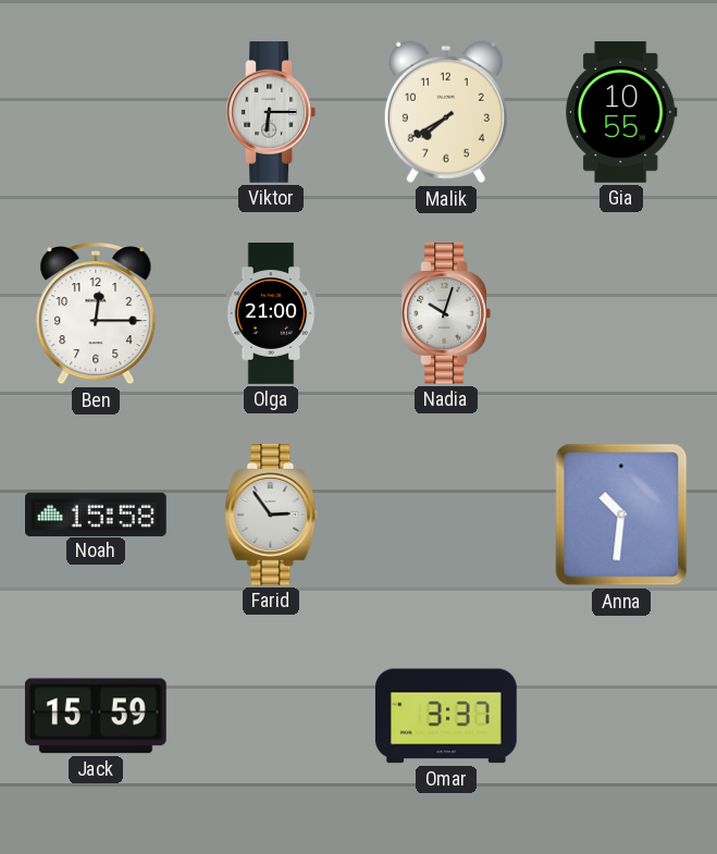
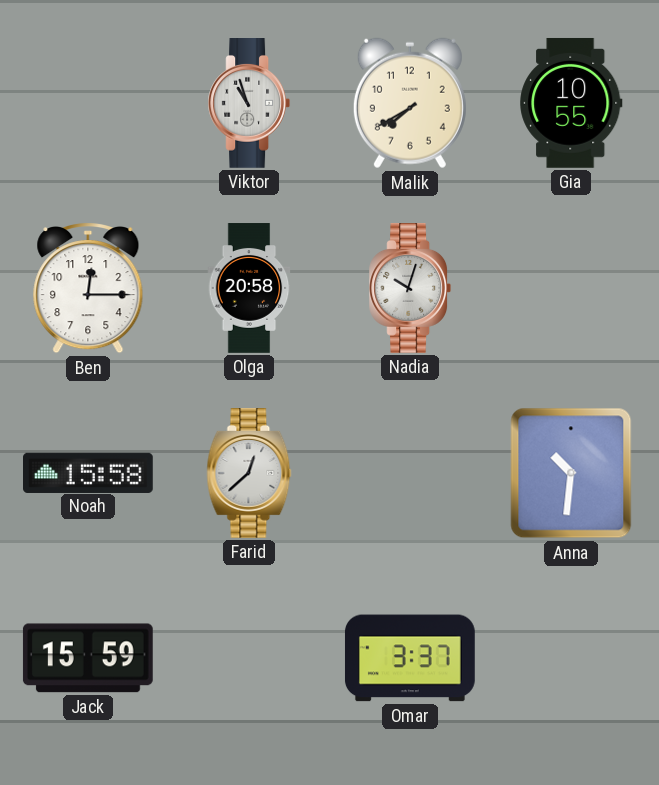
Viktor: 6:15 -> 10:57
Olga: 21:00 -> 20:58
Farid: 2:54 -> 12:38
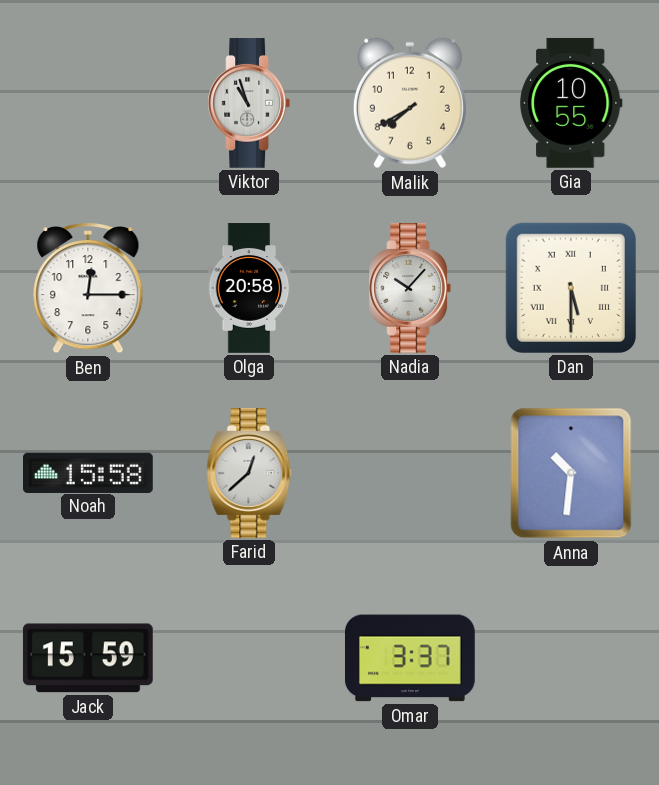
Nadia: 10:03 -> 10:07
Dan: none -> 5:30
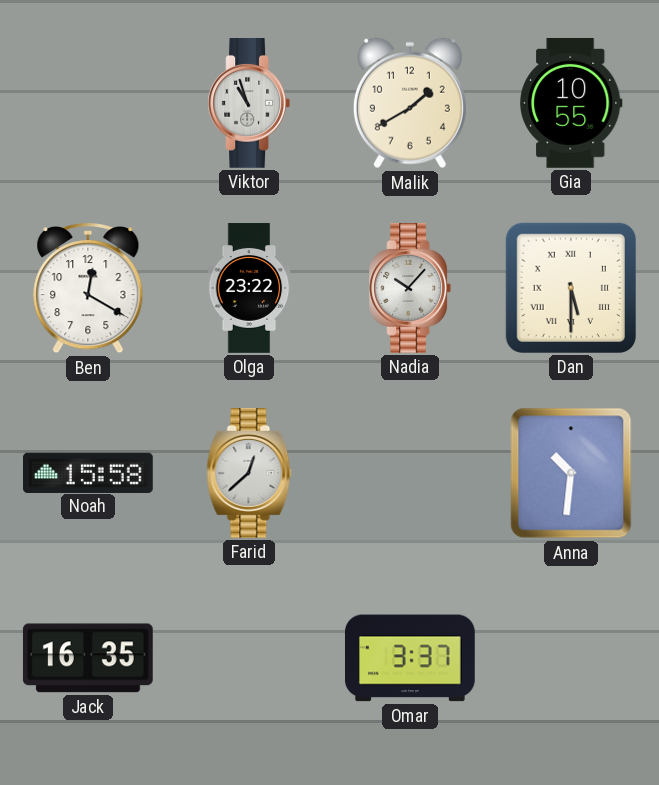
Malik: 7:40 -> 1:40
Ben: 12:15 -> 12:20
Olga: 20:58 -> 23:22
Jack: 15:59 -> 16:35
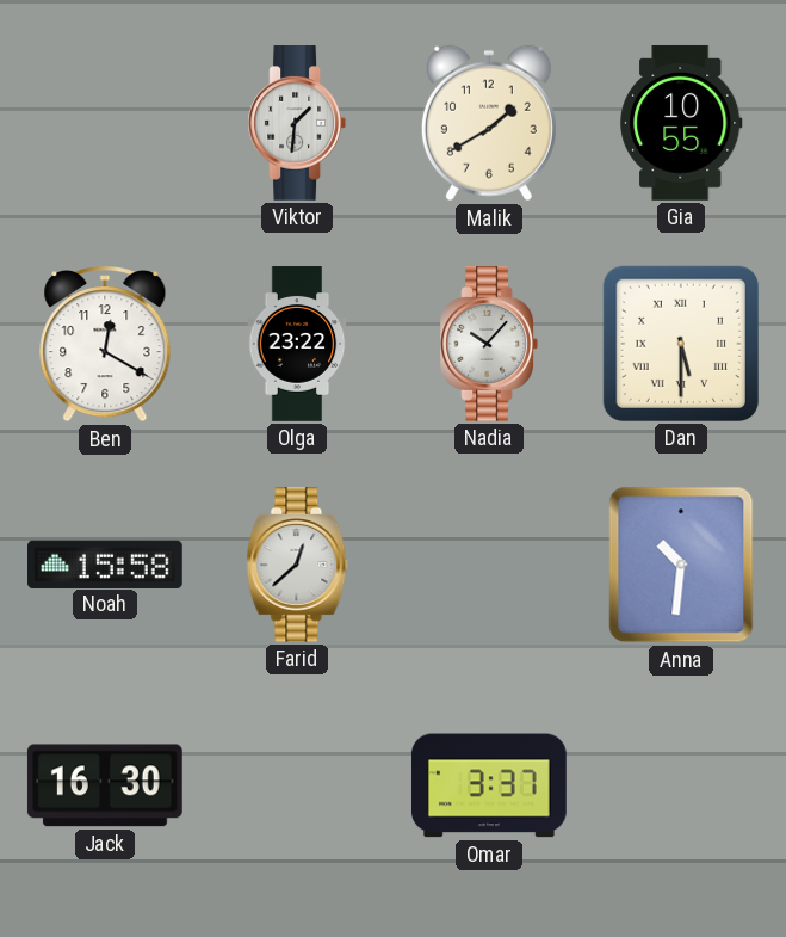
Viktor: 10:57 -> 1:31
Jack: 16:35 -> 16:30
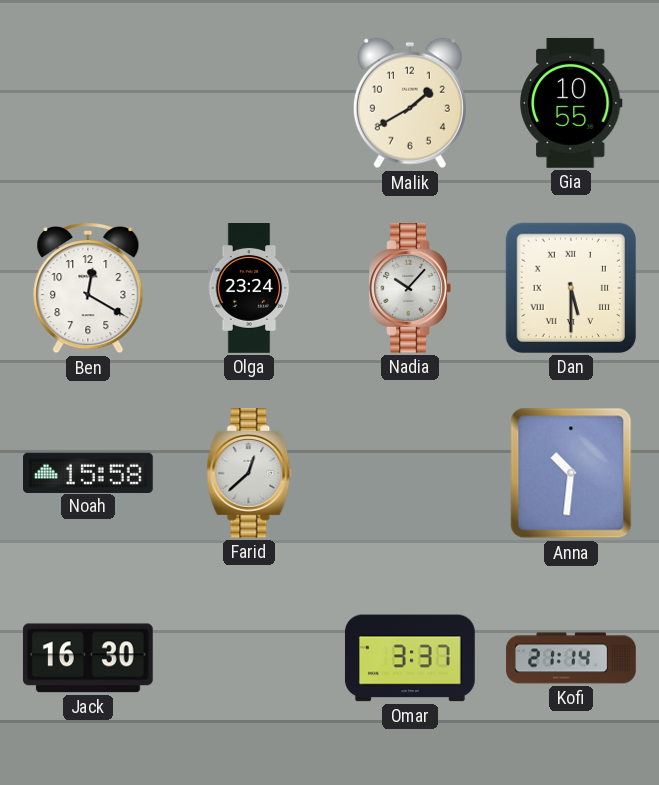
Viktor: 1:31 -> none
Olga: 23:22 -> 23:24
Kofi: none -> 21:14
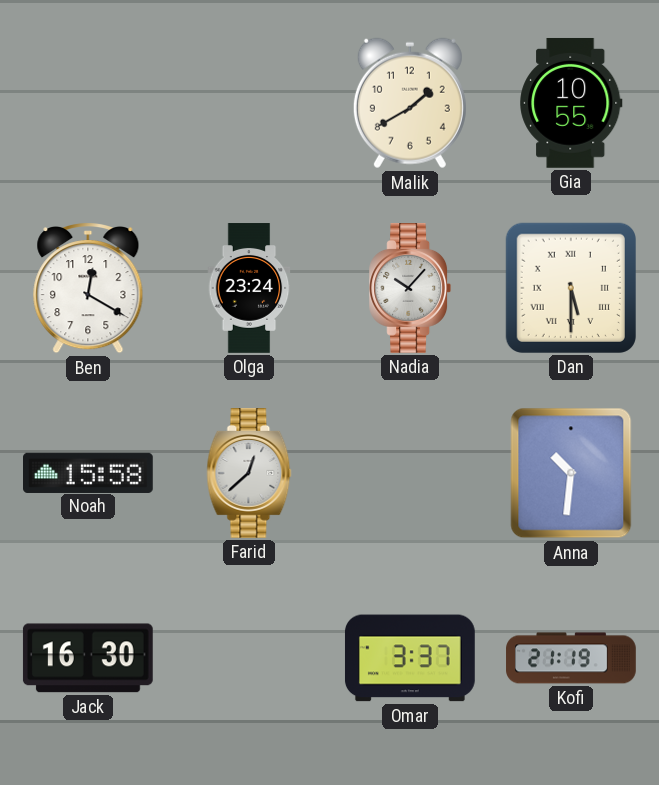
Kofi: 21:14 -> 21:19
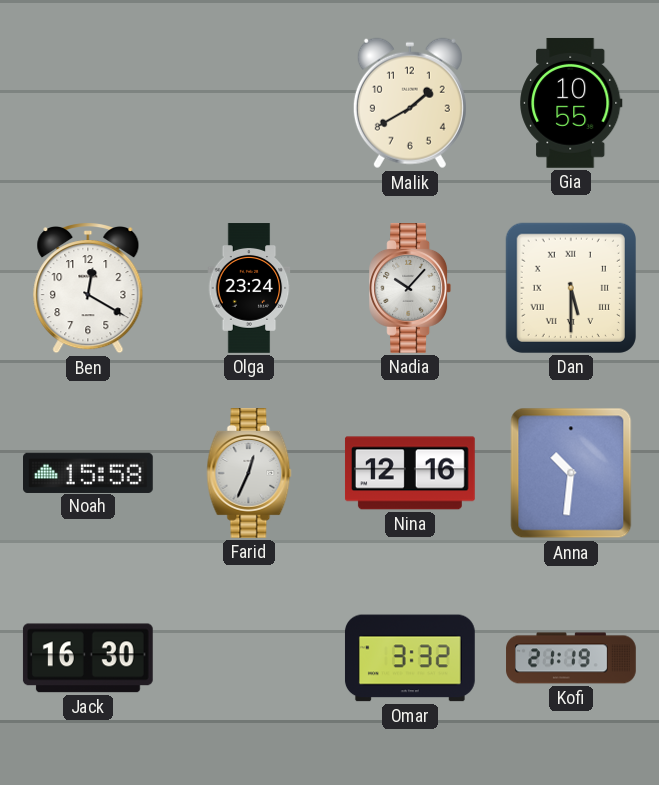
Farid: 12:38 -> 12:34
Nina: none -> 12:16
Omar: 3:37 -> 3:32
